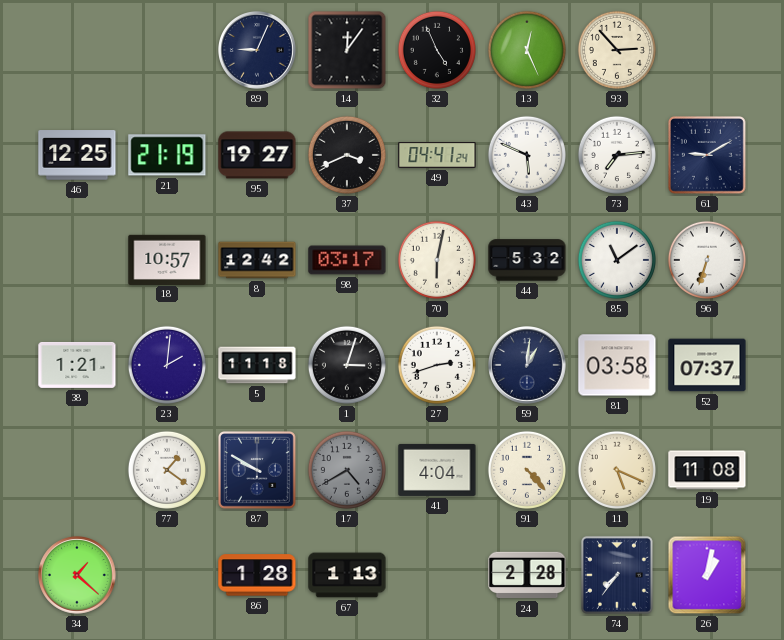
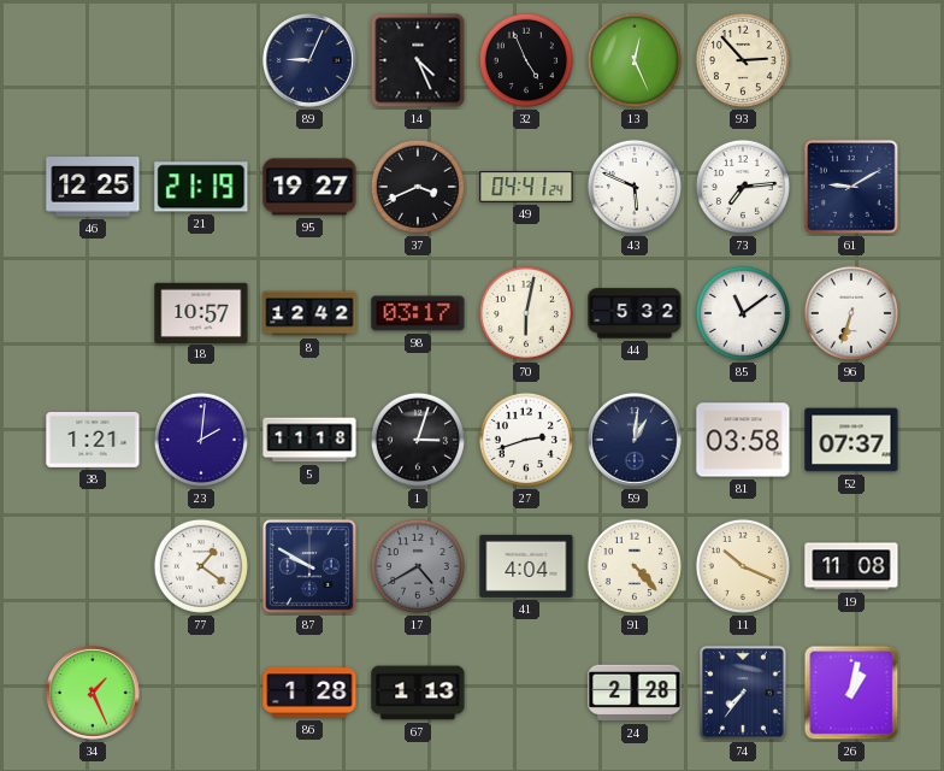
14: 12:06 -> 4:26
11: 5:19 -> 10:19
34: 1:22 -> 1:26
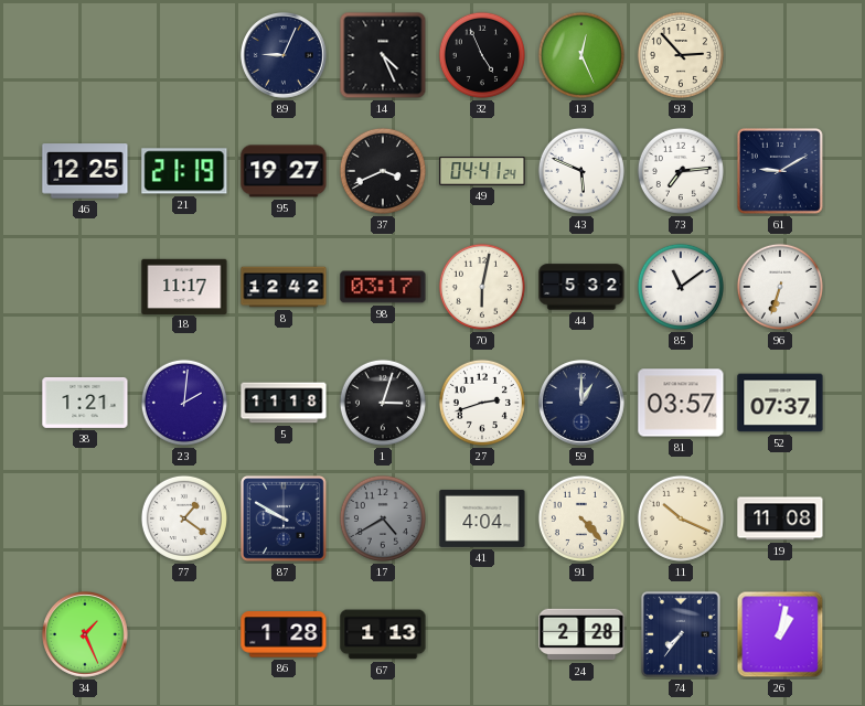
18: 10:57 -> 11:17
59: 1:01 -> 1:00
81: 03:58 -> 03:57
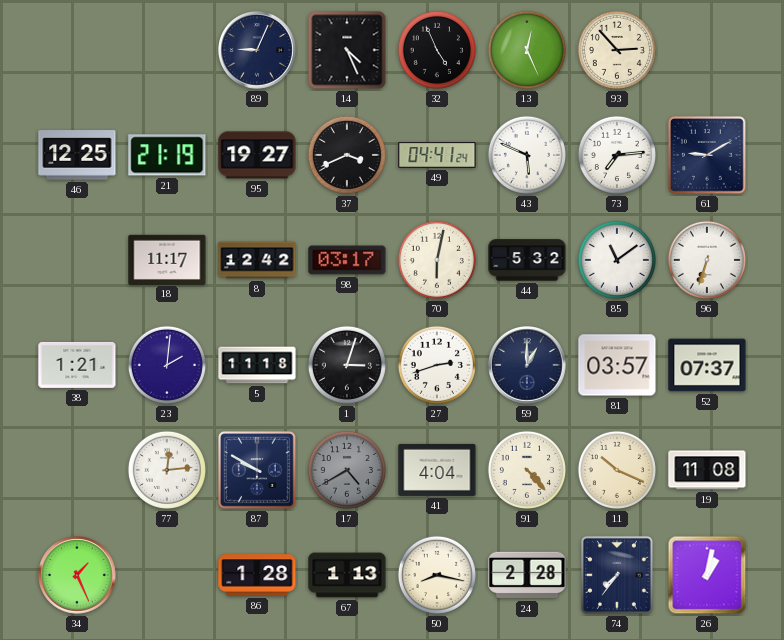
77: 1:21 -> 12:14
50: none -> 8:17
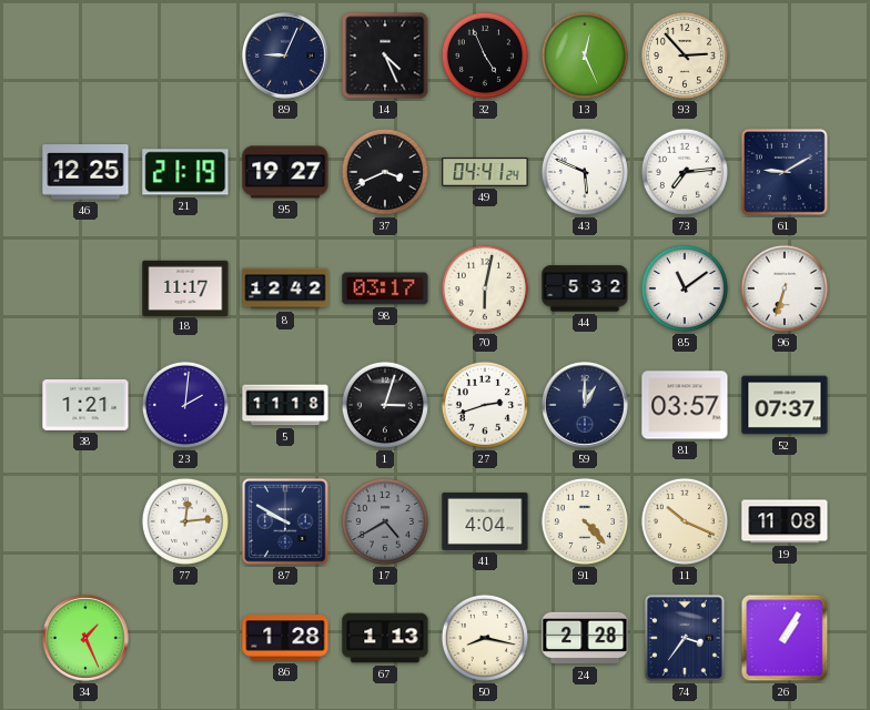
74: 7:36 -> 3:36
26: 1:02 -> 1:05
